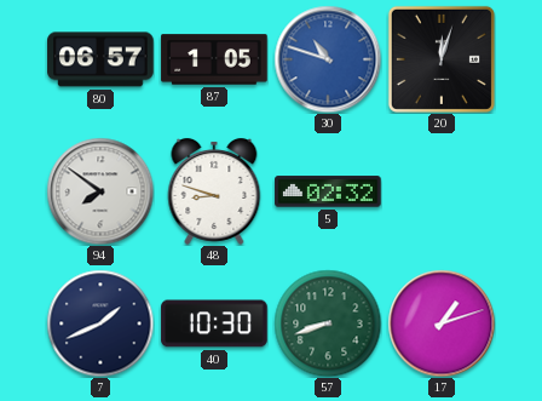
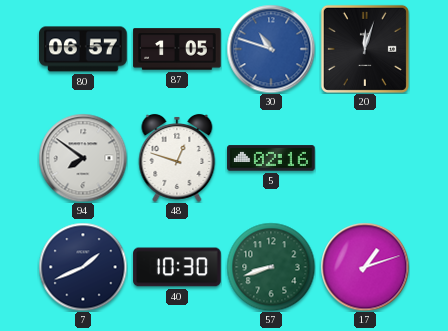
48: 8:48 -> 12:48
5: 02:32 -> 02:16
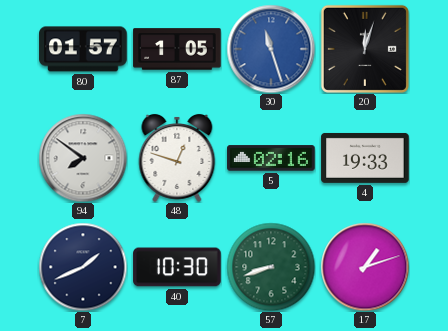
80: 06:57 -> 01:57
30: 10:48 -> 11:27
4: none -> 19:33
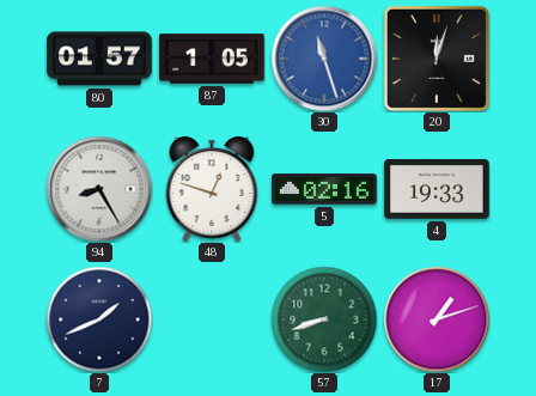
94: 7:51 -> 8:25
40: 10:30 -> none
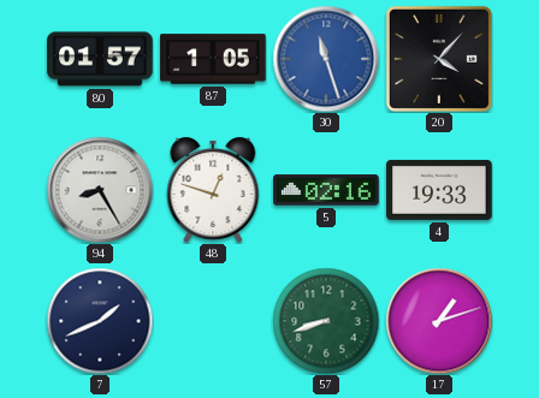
20: 12:03 -> 4:07
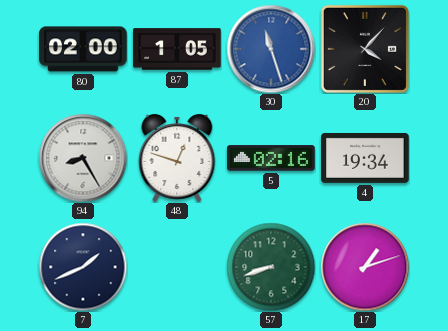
80: 01:57 -> 02:00
4: 19:33 -> 19:34
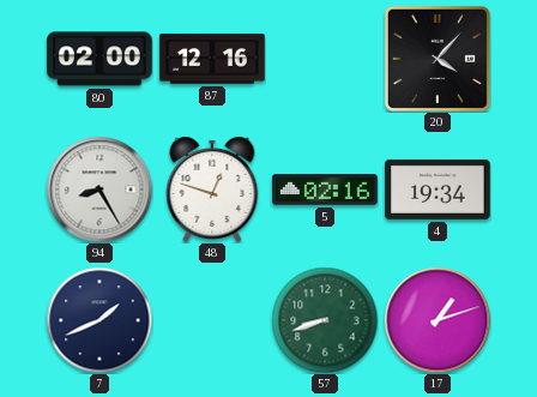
87: 1:05 -> 12:16
30: 11:27 -> none
